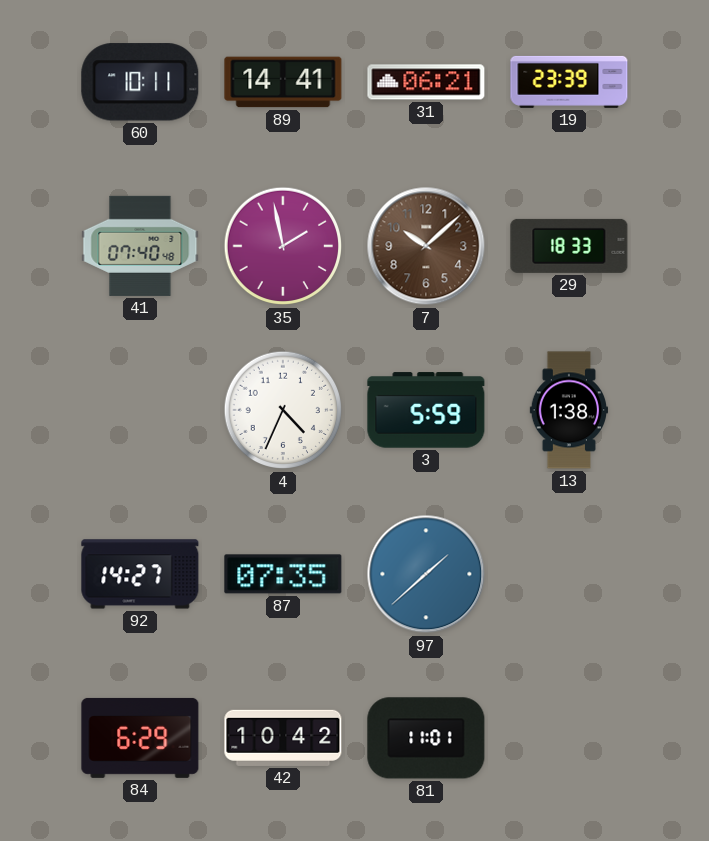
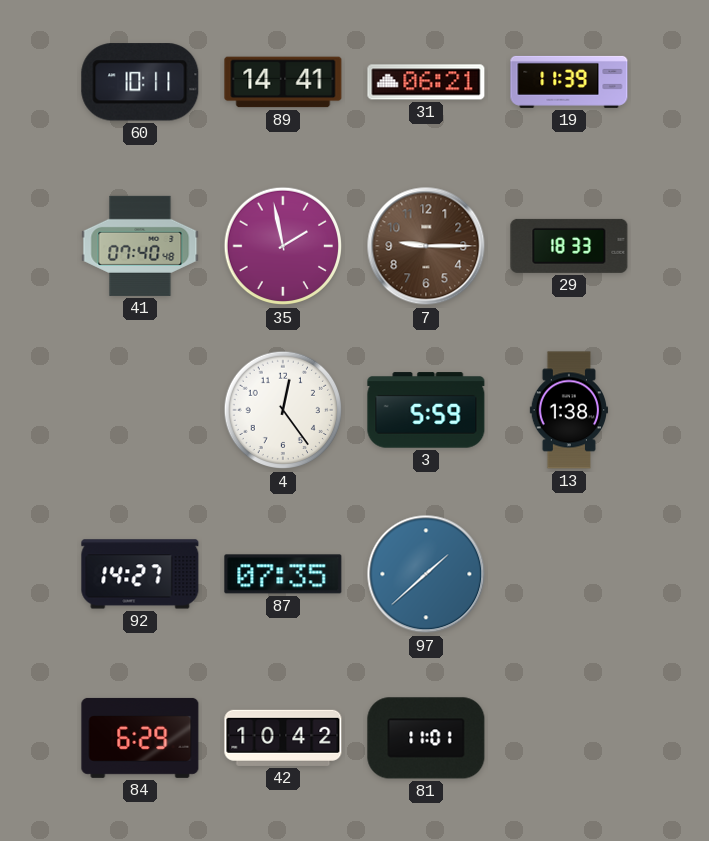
19: 23:39 -> 11:39
7: 10:08 -> 9:15
4: 4:34 -> 12:24
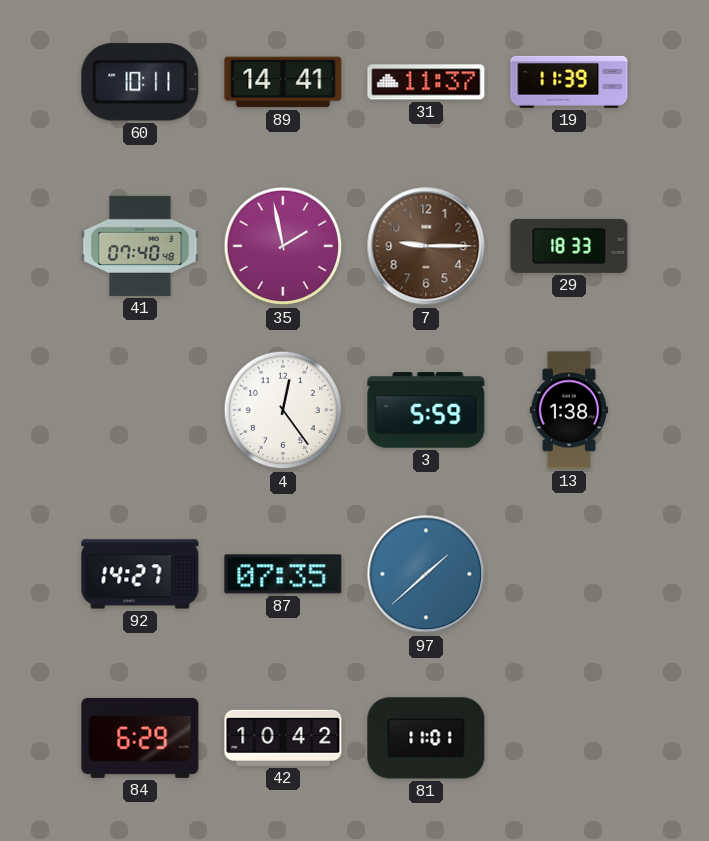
31: 06:21 -> 11:37
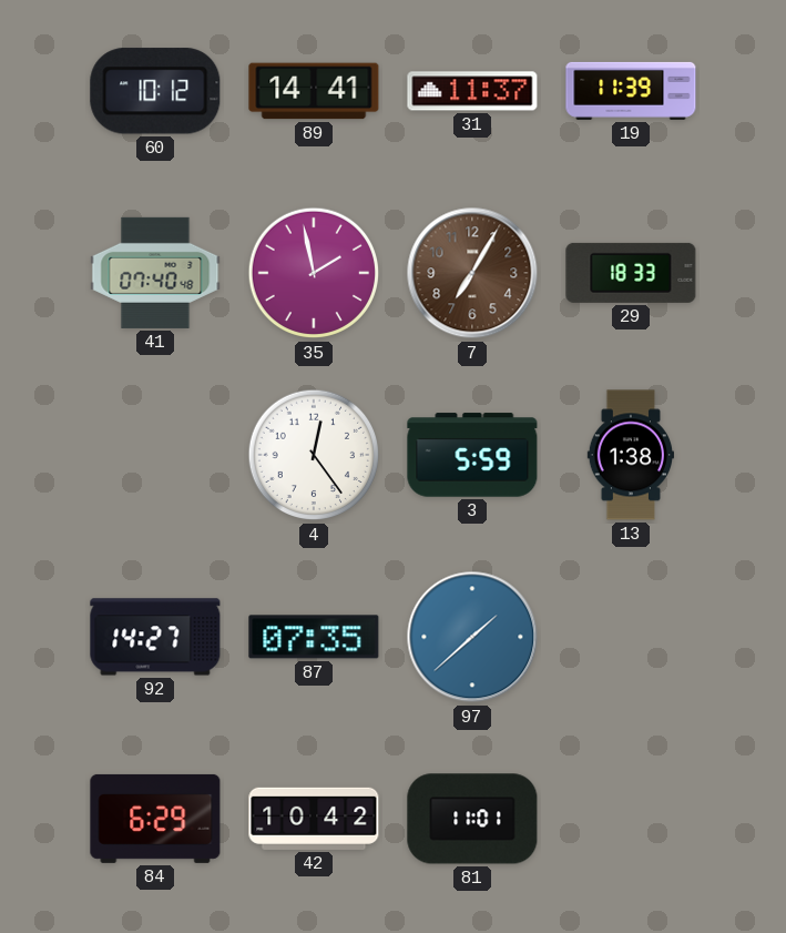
60: 10:11 -> 10:12
7: 9:15 -> 7:05
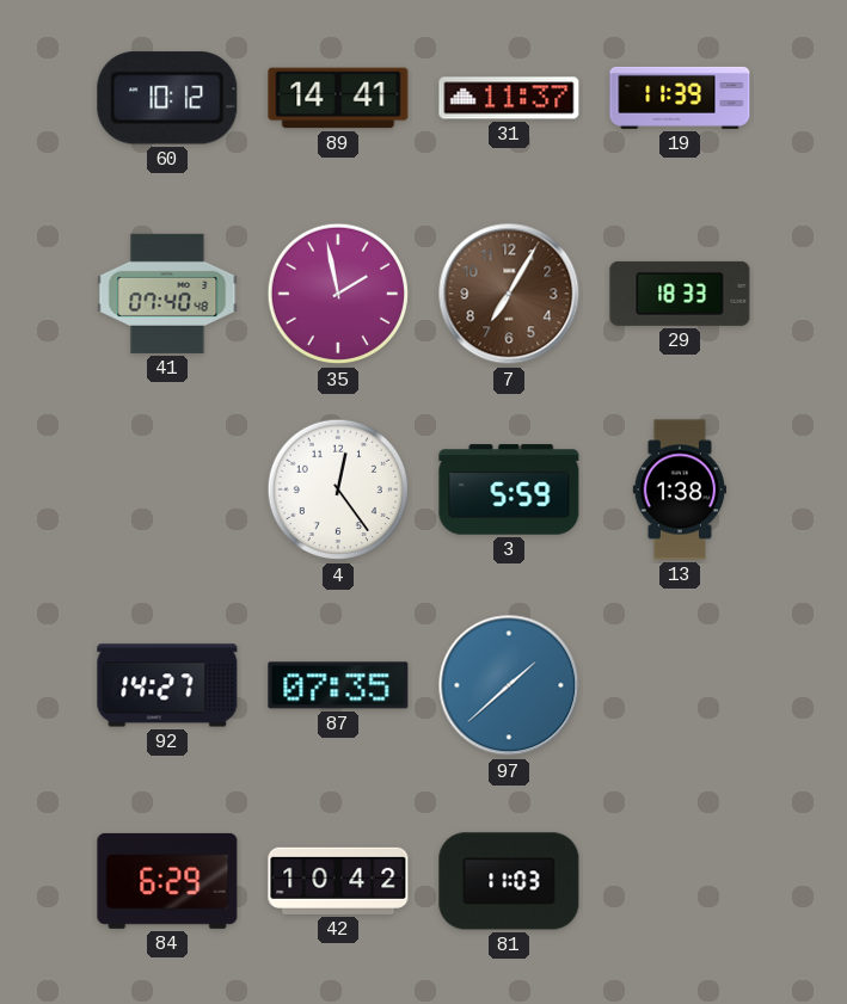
81: 11:01 -> 11:03
